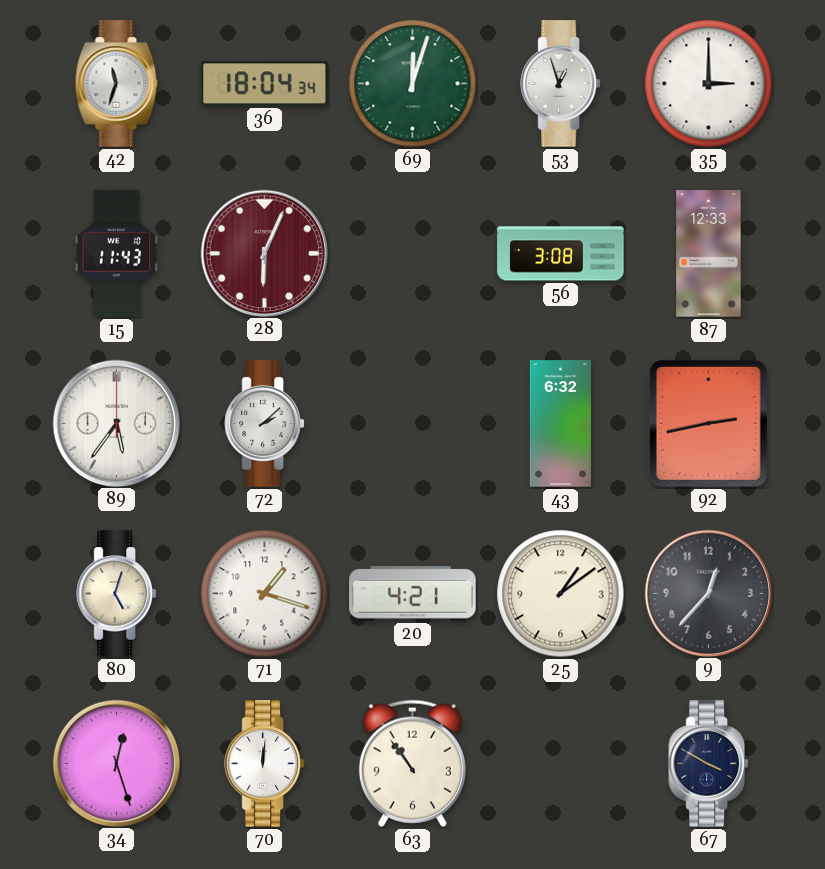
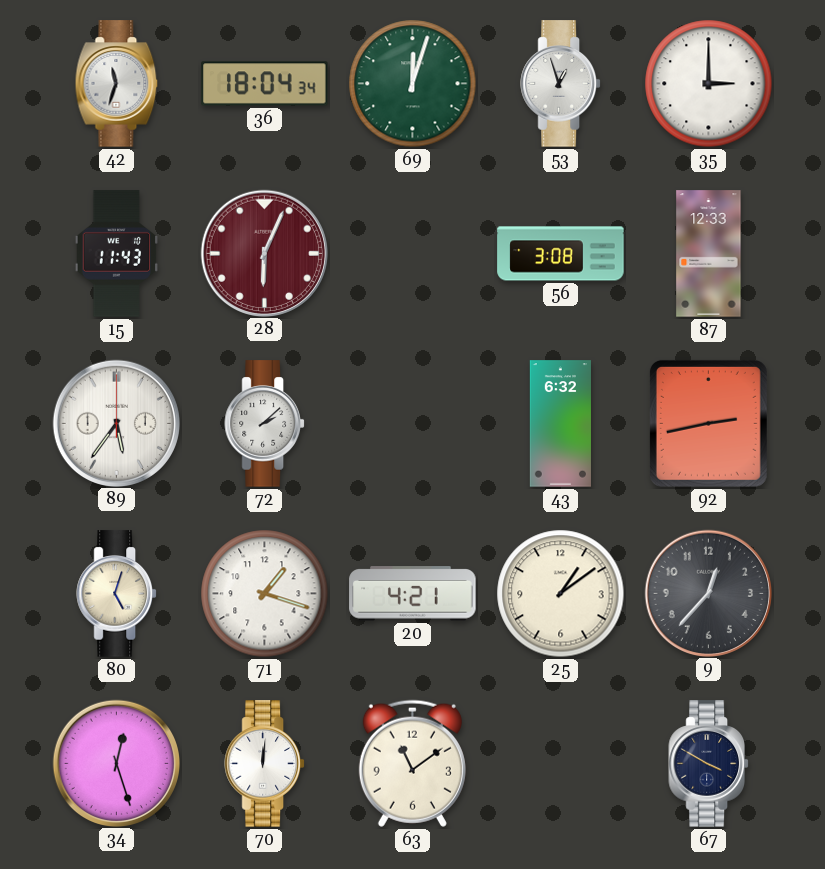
63: 10:54 -> 11:09
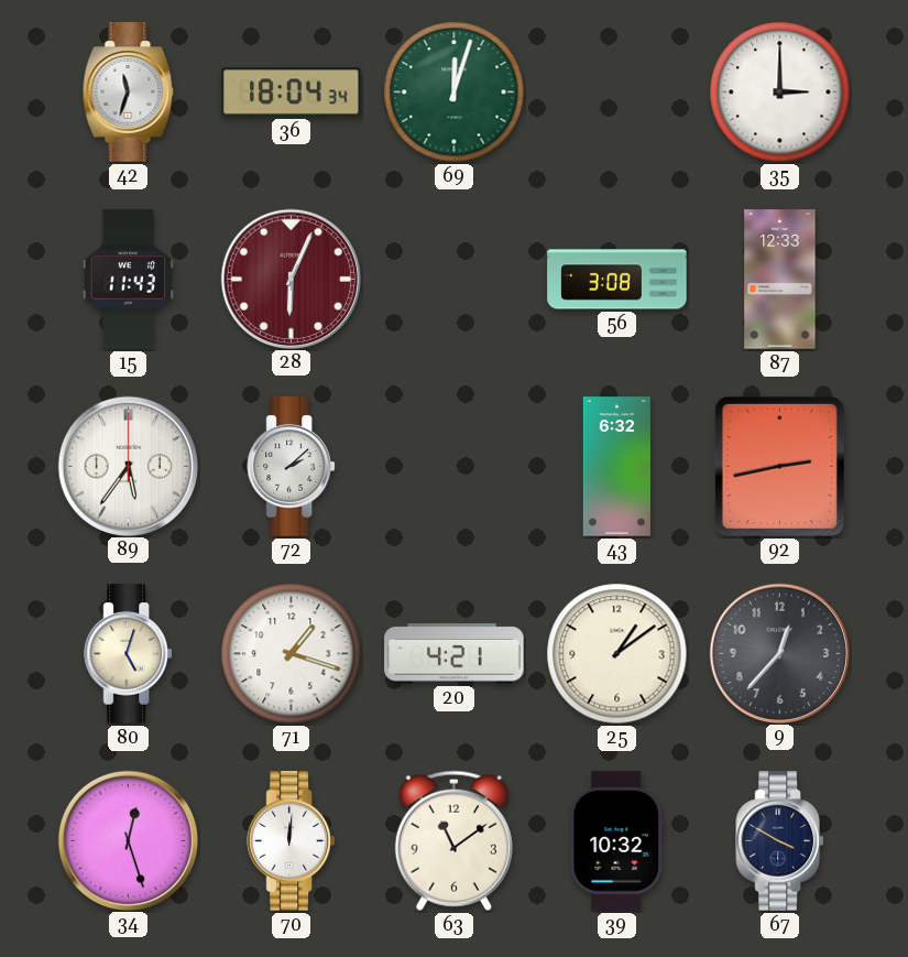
53: 12:57 -> none
39: none -> 10:32
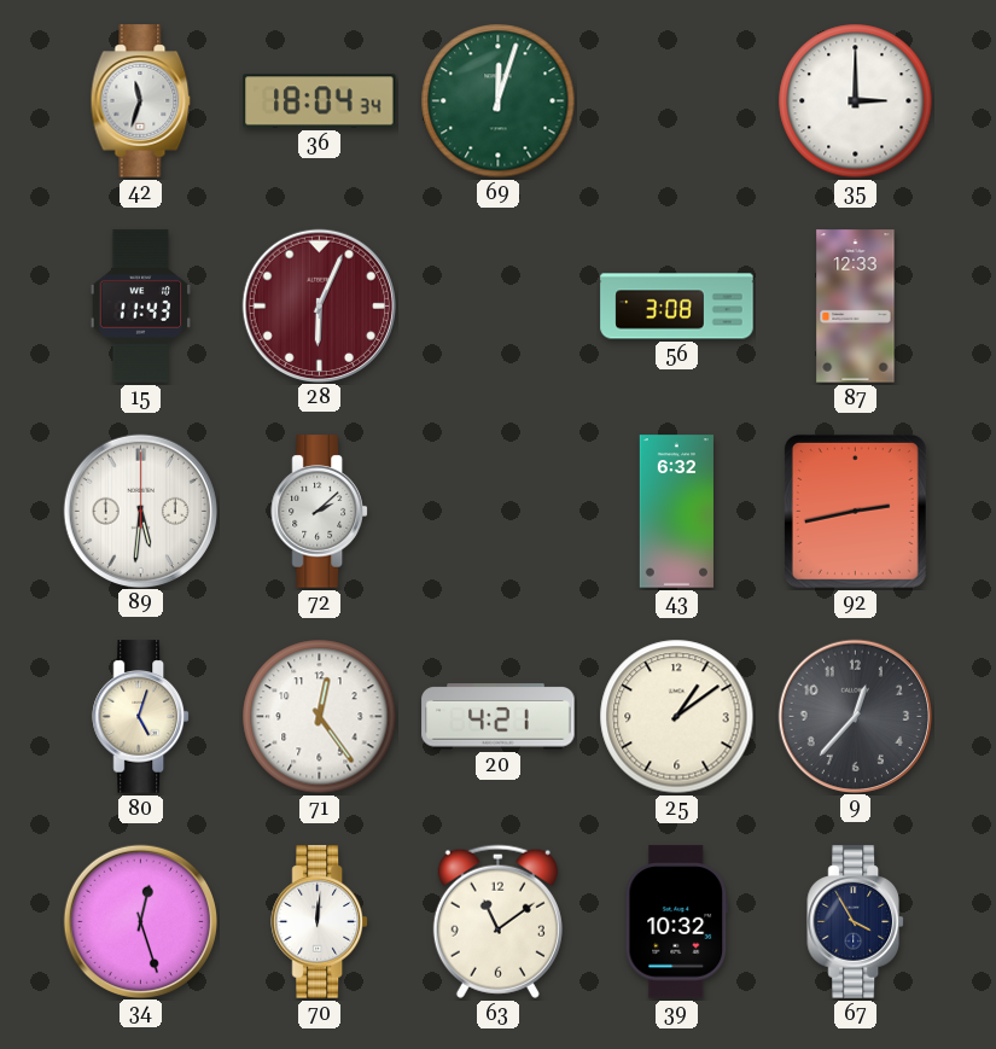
89: 5:36 -> 5:31
71: 1:18 -> 12:24
67: 3:50 -> 3:55
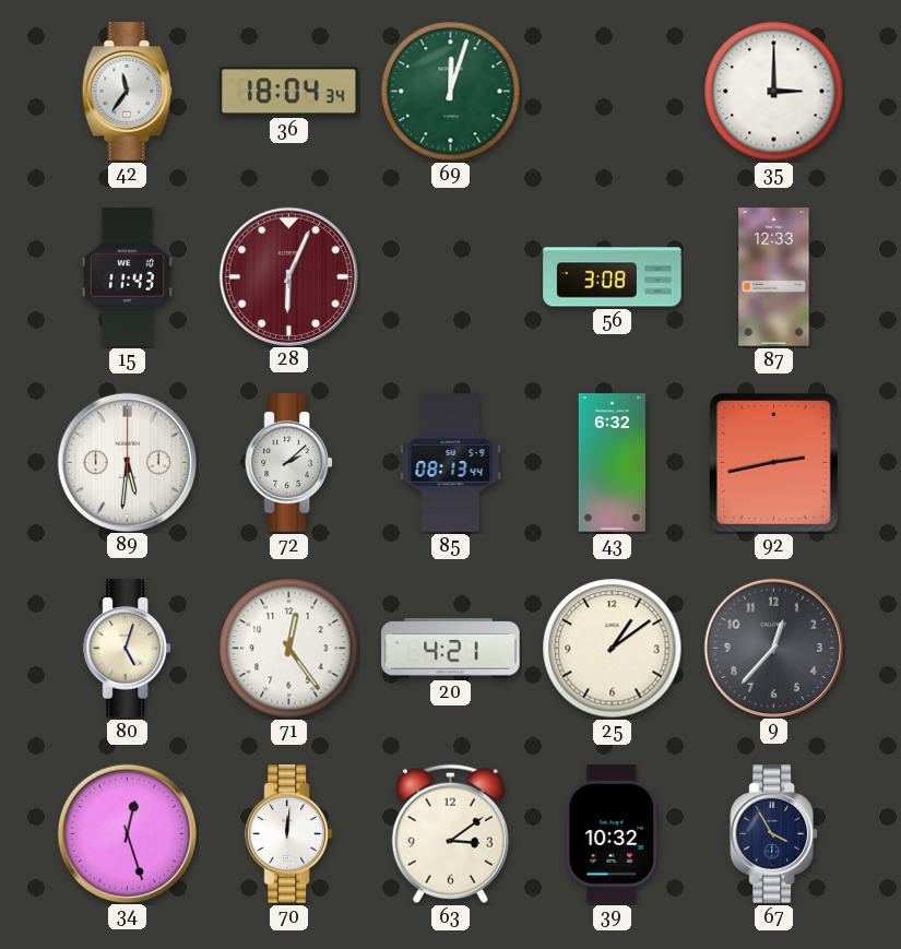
42: 11:33 -> 11:36
85: none -> 08:13
63: 11:09 -> 3:09
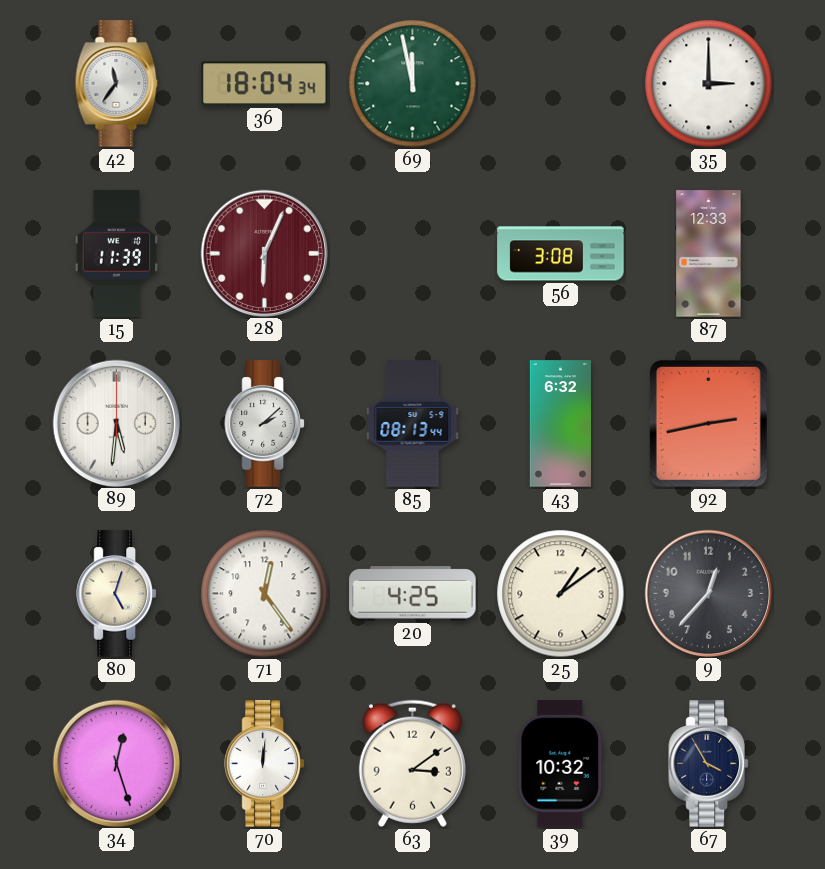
69: 12:03 -> 11:58
15: 11:43 -> 11:39
20: 4:21 -> 4:25
